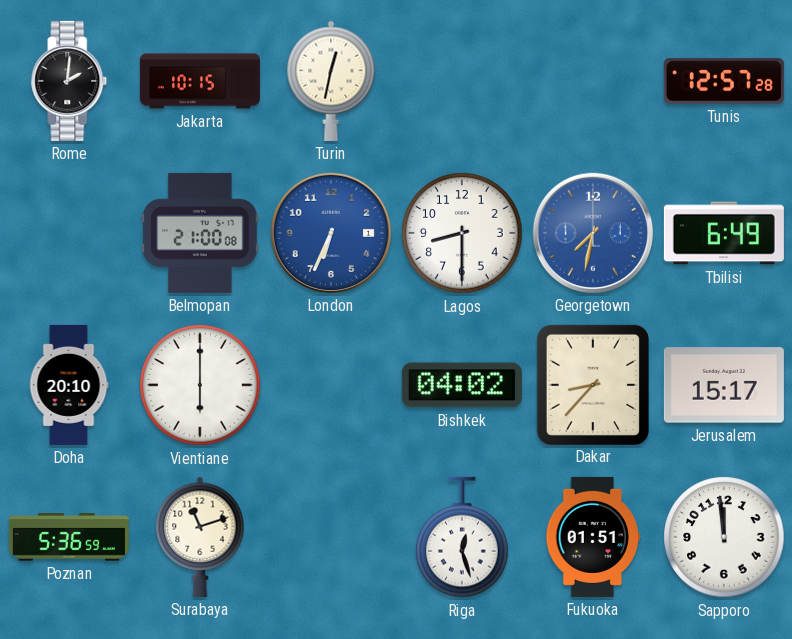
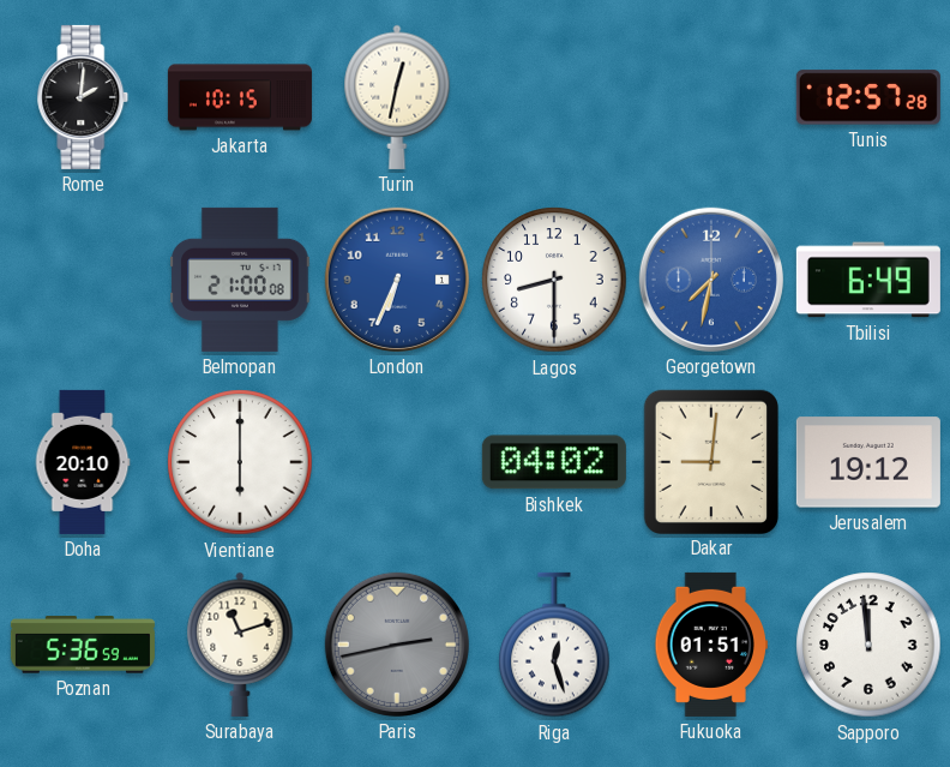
Dakar: 8:37 -> 9:01
Jerusalem: 15:17 -> 19:12
Paris: none -> 2:43
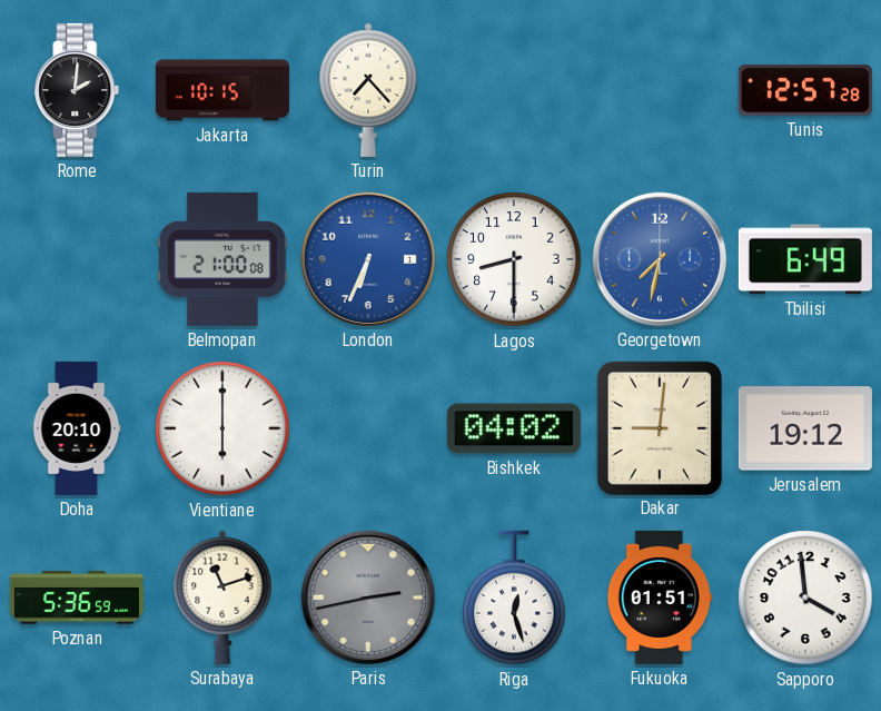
Turin: 12:32 -> 7:23
Sapporo: 11:59 -> 3:59
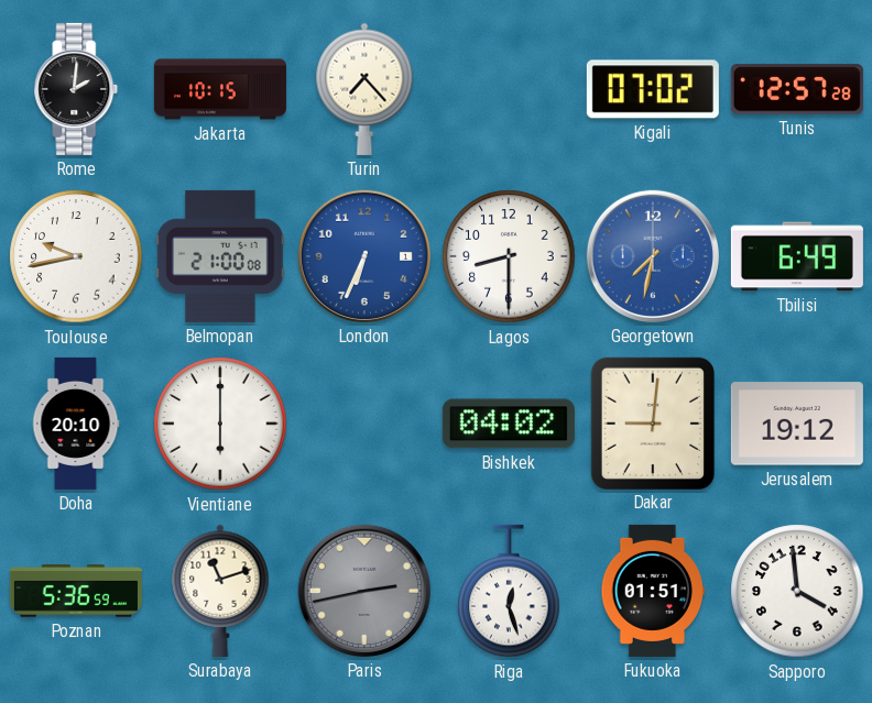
Kigali: none -> 07:02
Toulouse: none -> 9:43
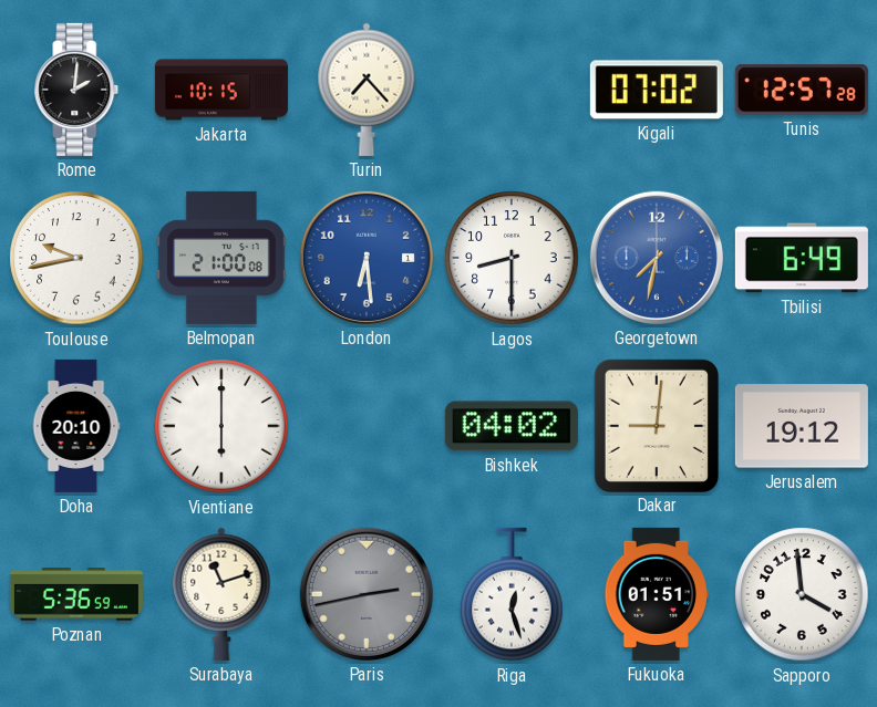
London: 6:34 -> 6:29
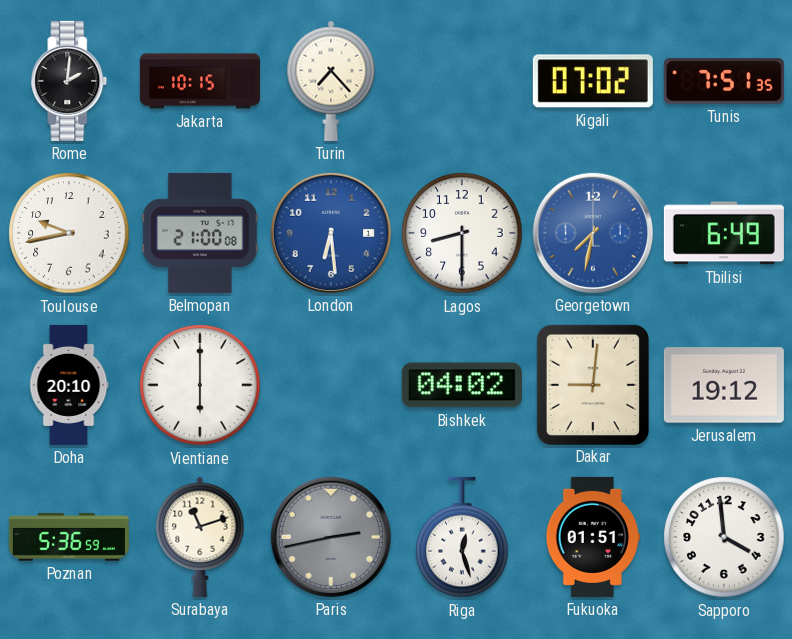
Tunis: 12:57 -> 7:51
